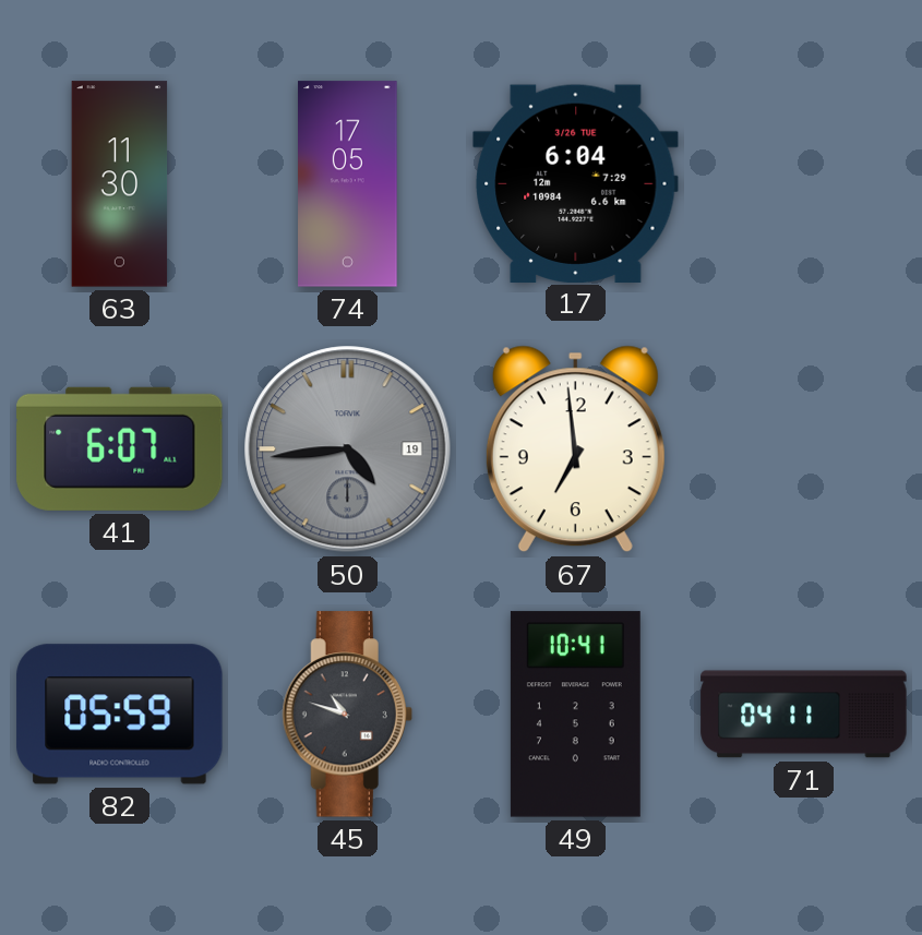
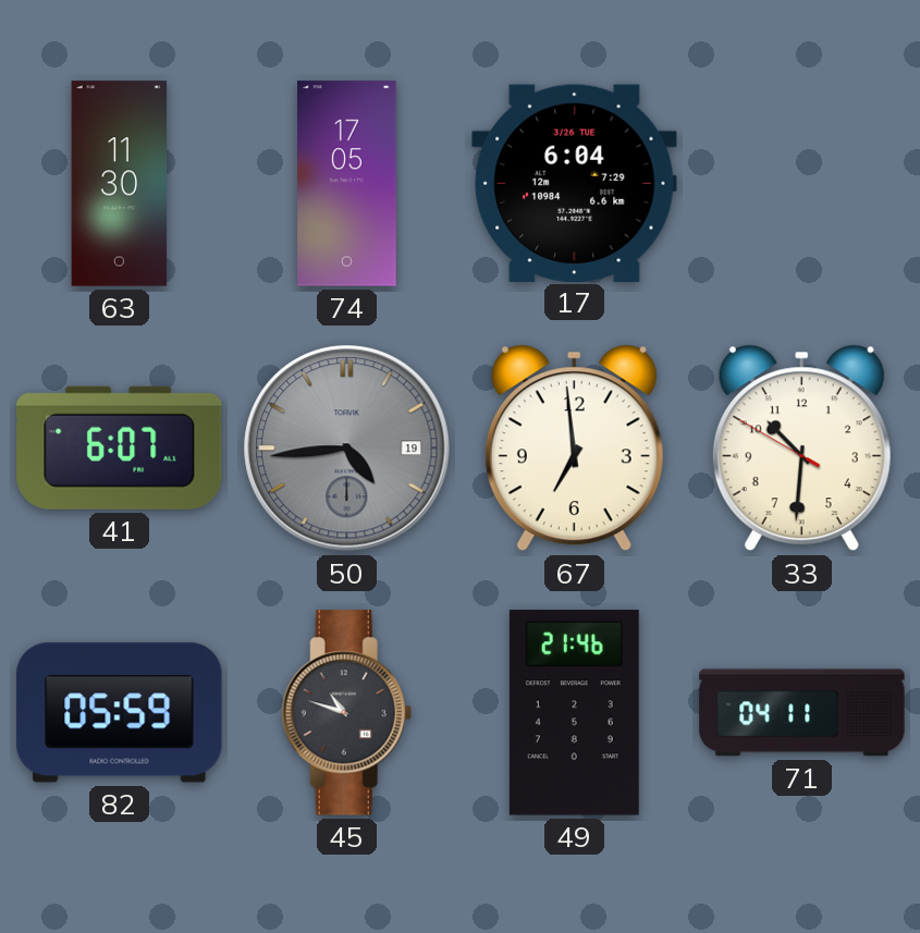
33: none -> 10:30
49: 10:41 -> 21:46
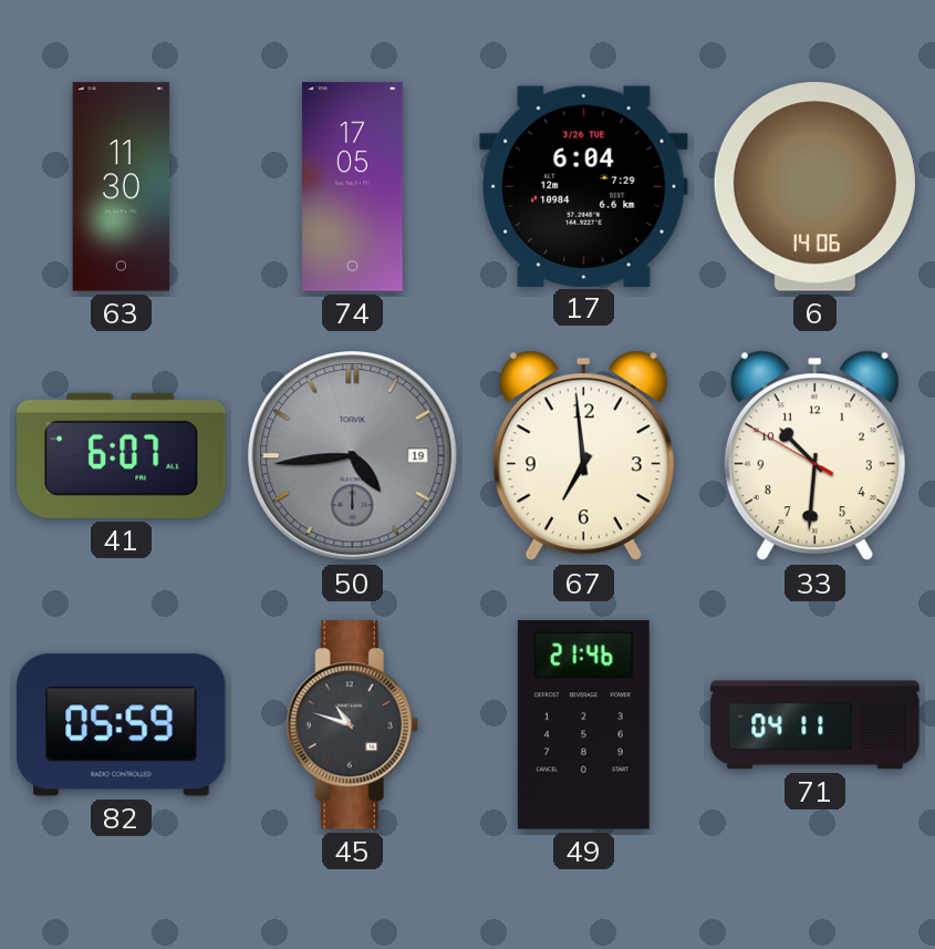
6: none -> 14:06
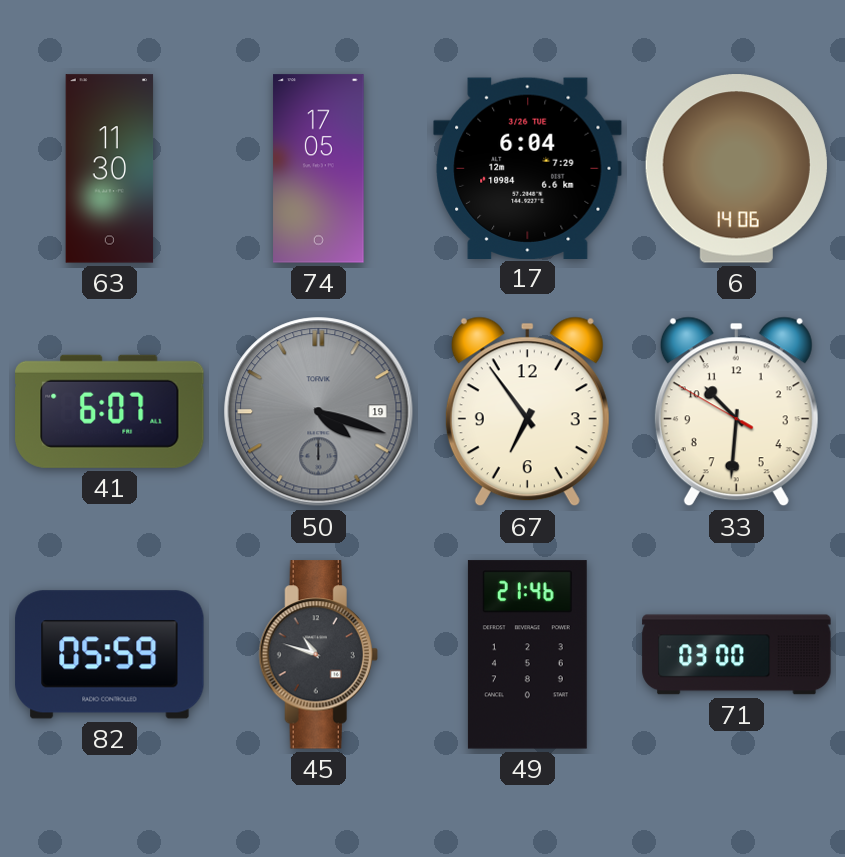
50: 4:44 -> 4:18
67: 6:59 -> 6:54
71: 04:11 -> 03:00
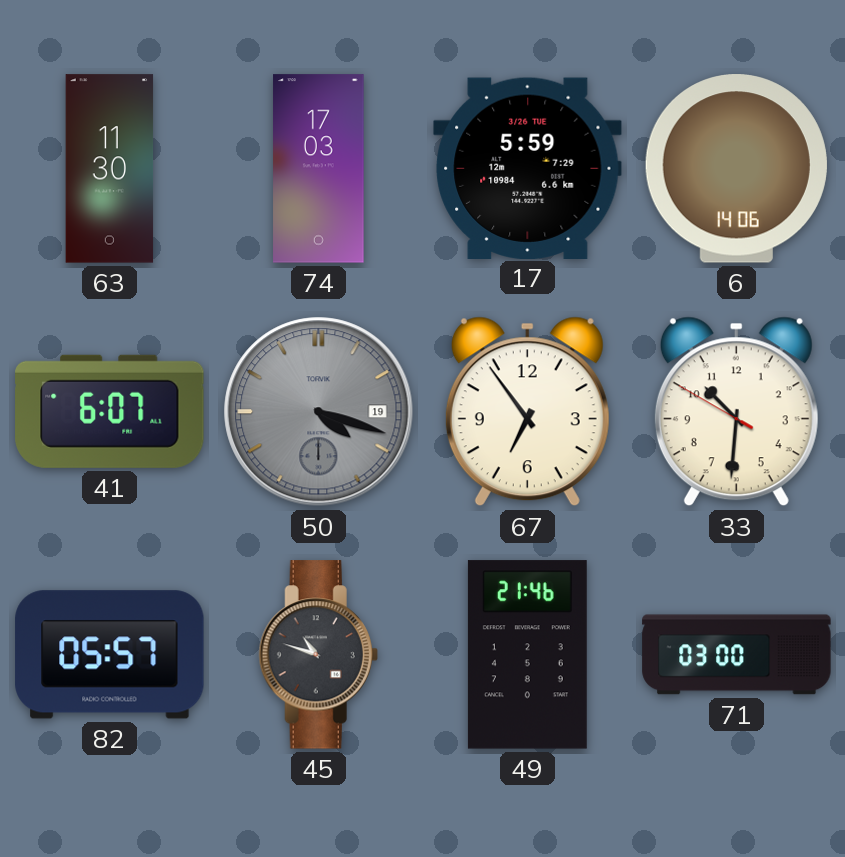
74: 17:05 -> 17:03
17: 6:04 -> 5:59
82: 05:59 -> 05:57
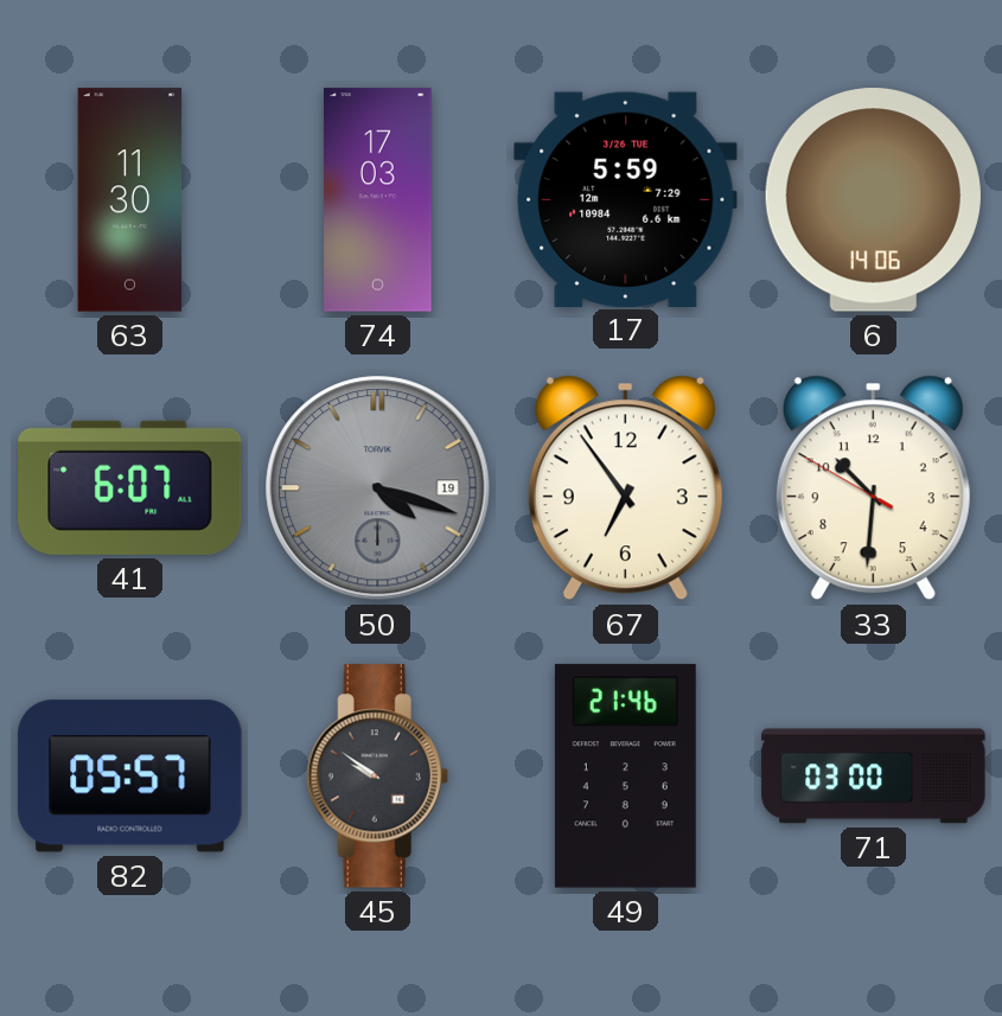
45: 10:48 -> 9:51
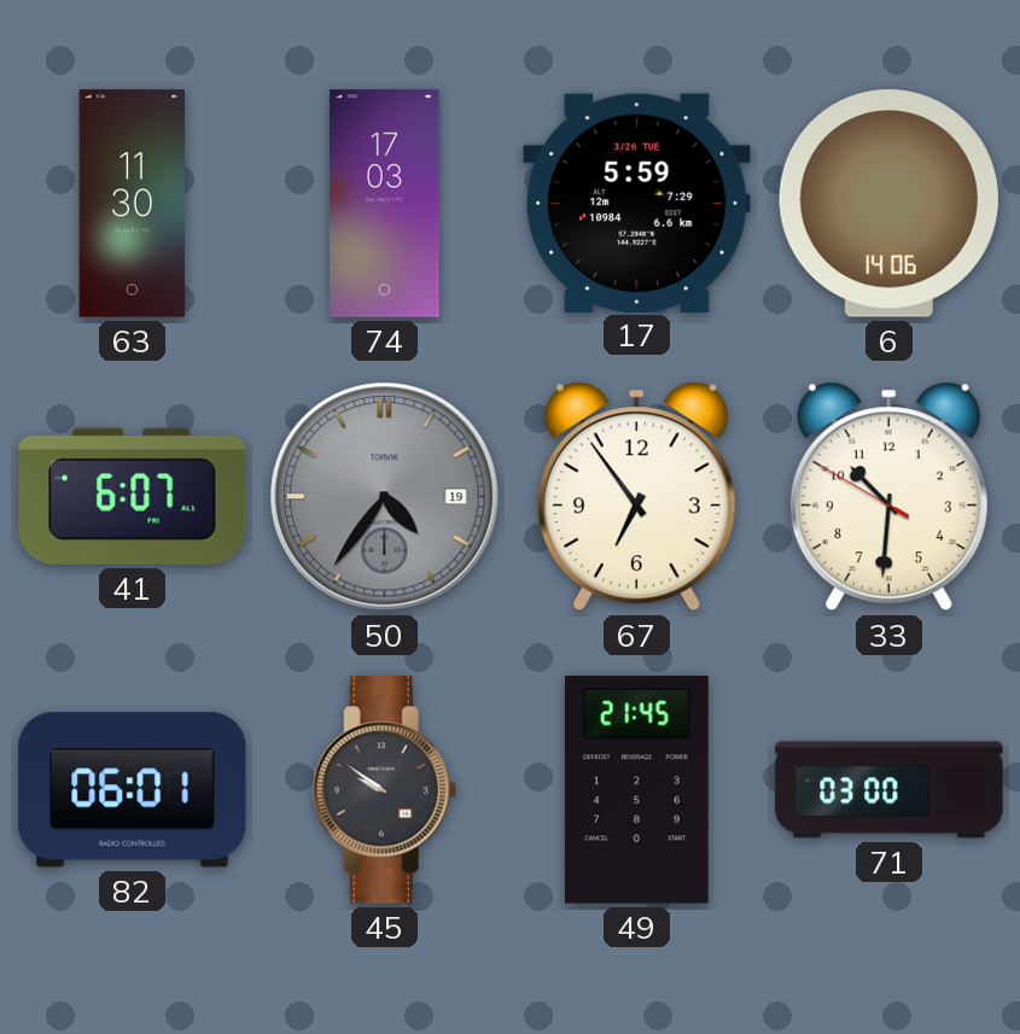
50: 4:18 -> 4:36
82: 05:57 -> 06:01
49: 21:46 -> 21:45
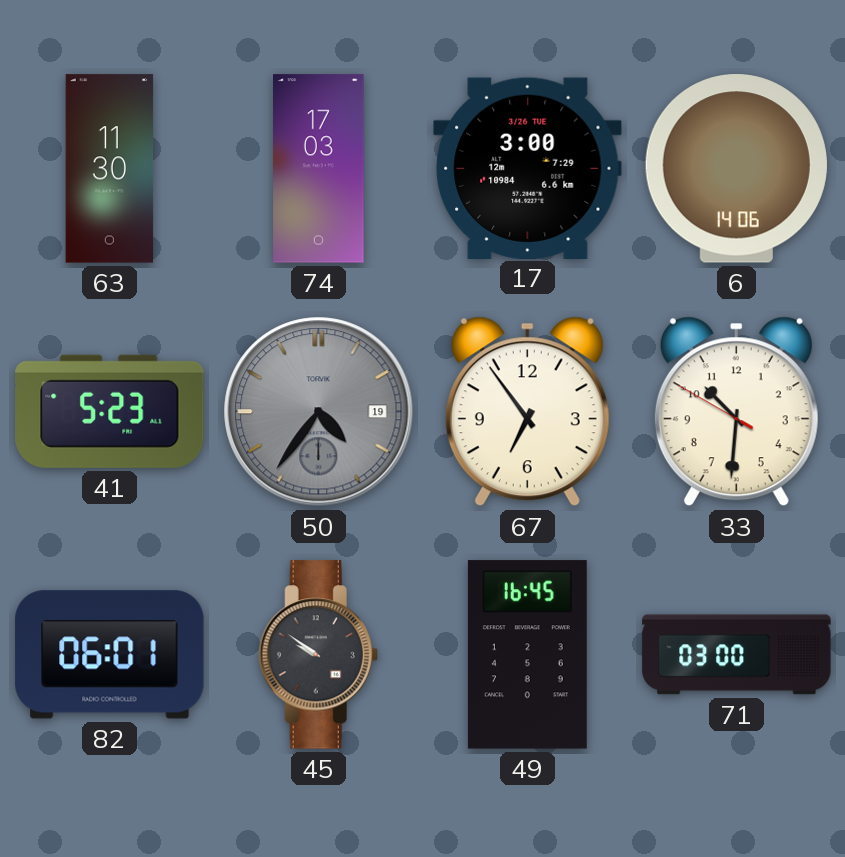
17: 5:59 -> 3:00
41: 6:07 -> 5:23
49: 21:45 -> 16:45
